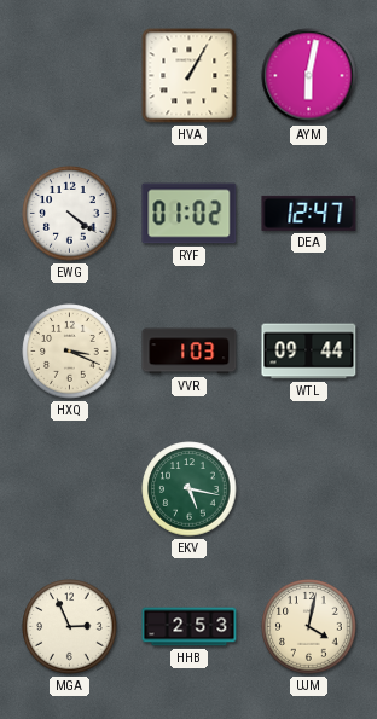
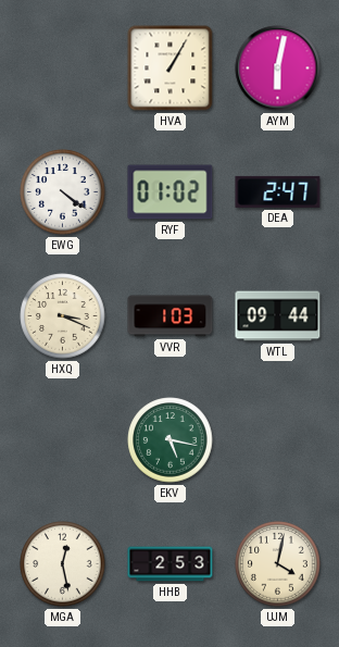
DEA: 12:47 -> 2:47
MGA: 2:56 -> 12:28
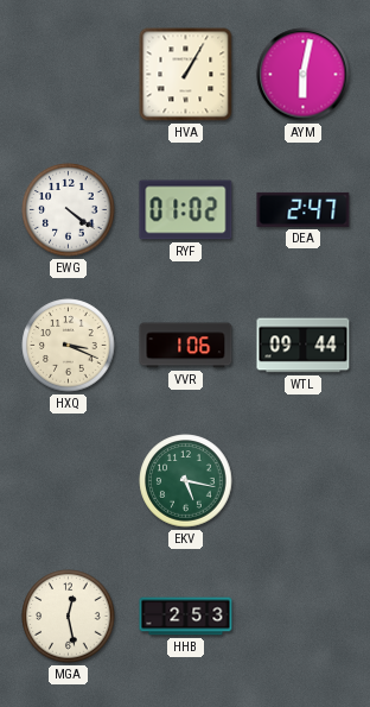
VVR: 1:03 -> 1:06
UJM: 4:02 -> none
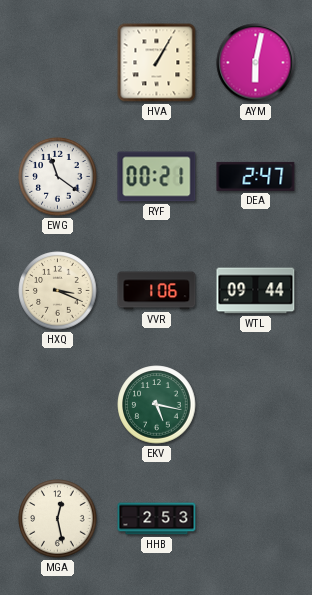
EWG: 4:21 -> 11:21
RYF: 01:02 -> 00:21
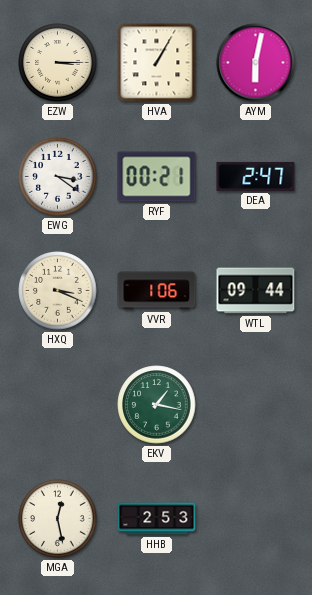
EZW: none -> 3:15
EWG: 11:21 -> 3:21
EKV: 5:17 -> 1:17
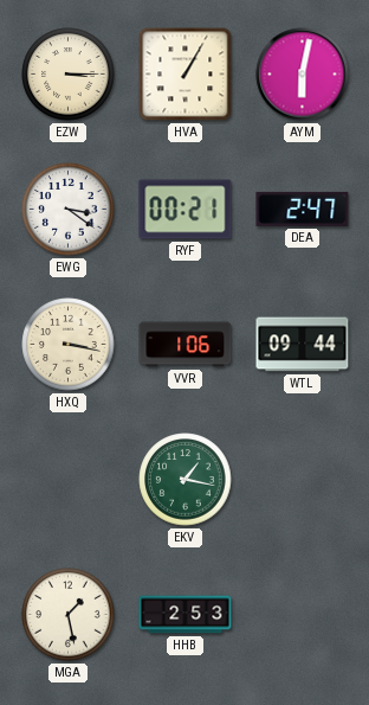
HXQ: 3:19 -> 3:17
MGA: 12:28 -> 1:28
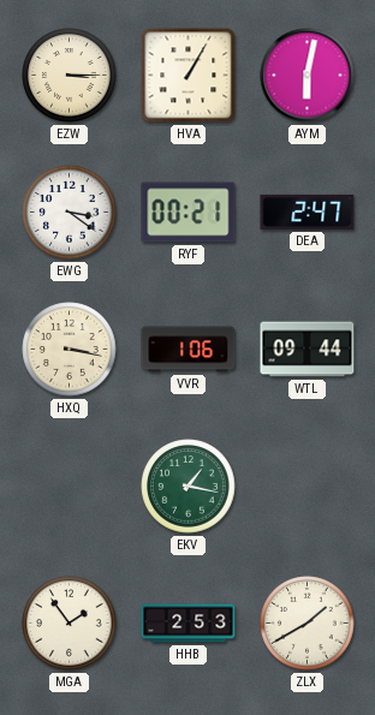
MGA: 1:28 -> 1:54
ZLX: none -> 1:40
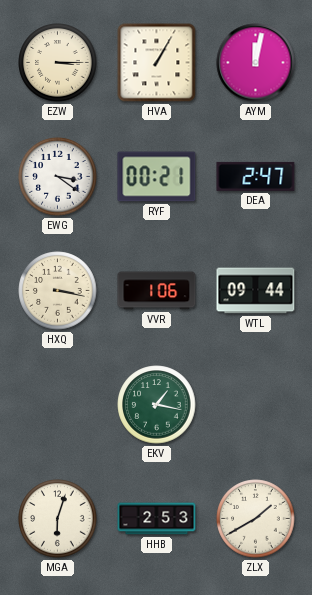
AYM: 6:02 -> 12:02
MGA: 1:54 -> 6:03
